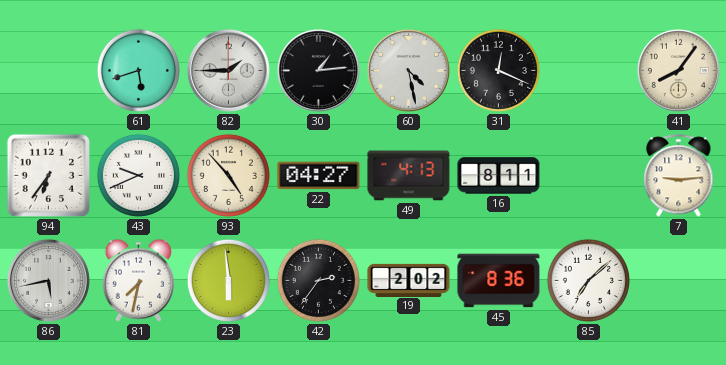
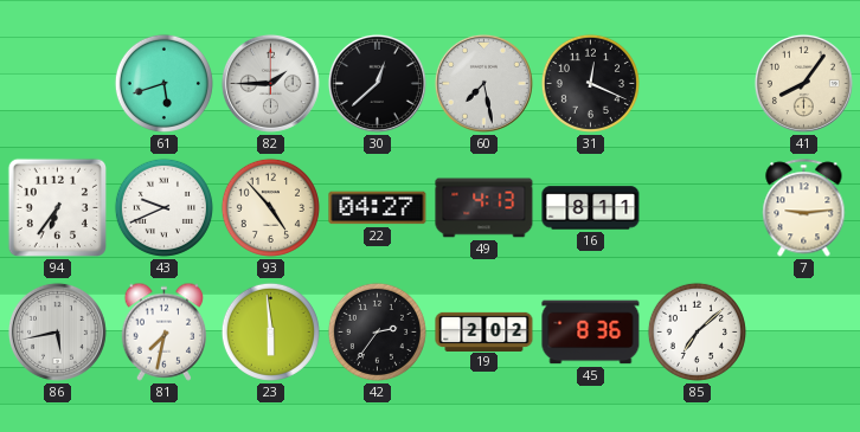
30: 1:14 -> 12:38
60: 4:28 -> 7:28
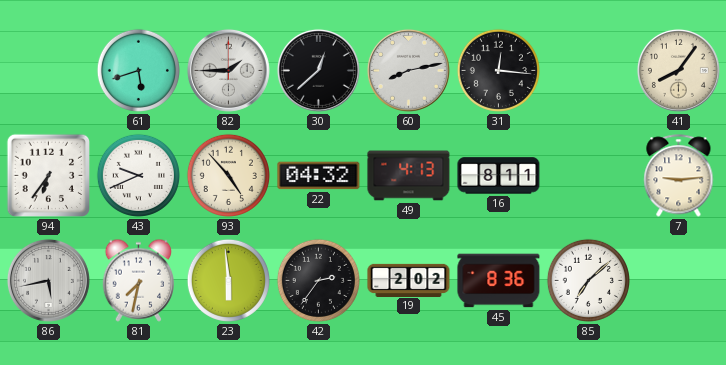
60: 7:28 -> 8:13
31: 12:19 -> 12:16
22: 04:27 -> 04:32
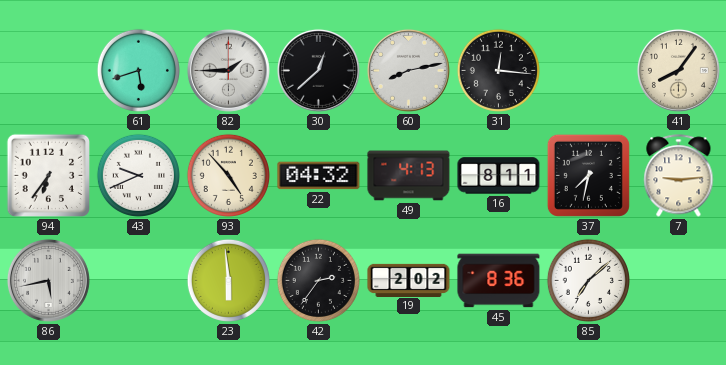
37: none -> 7:32
81: 7:32 -> none
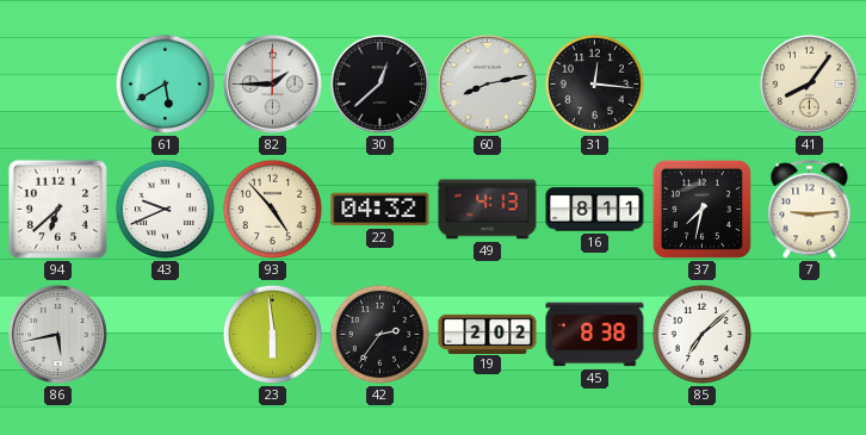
61: 5:42 -> 5:40
94: 6:36 -> 6:38
45: 8:36 -> 8:38
